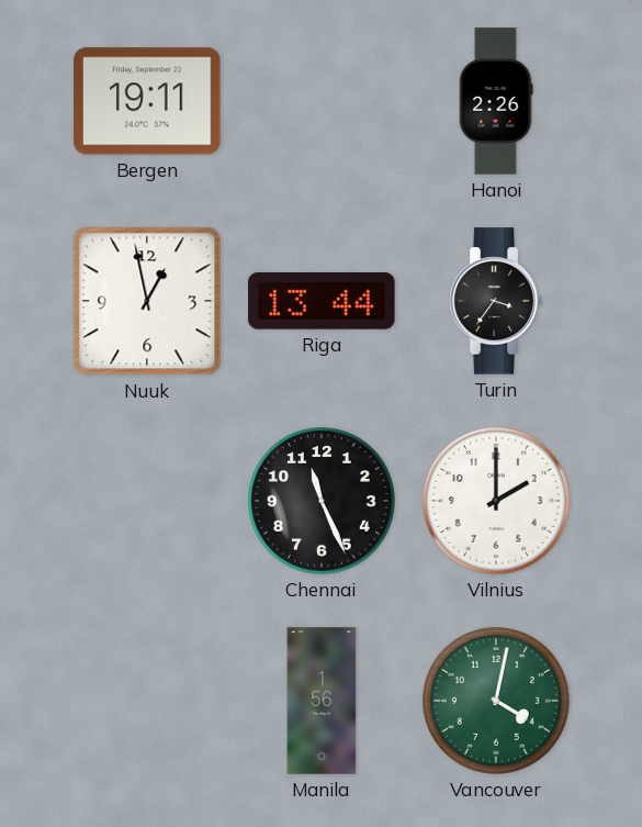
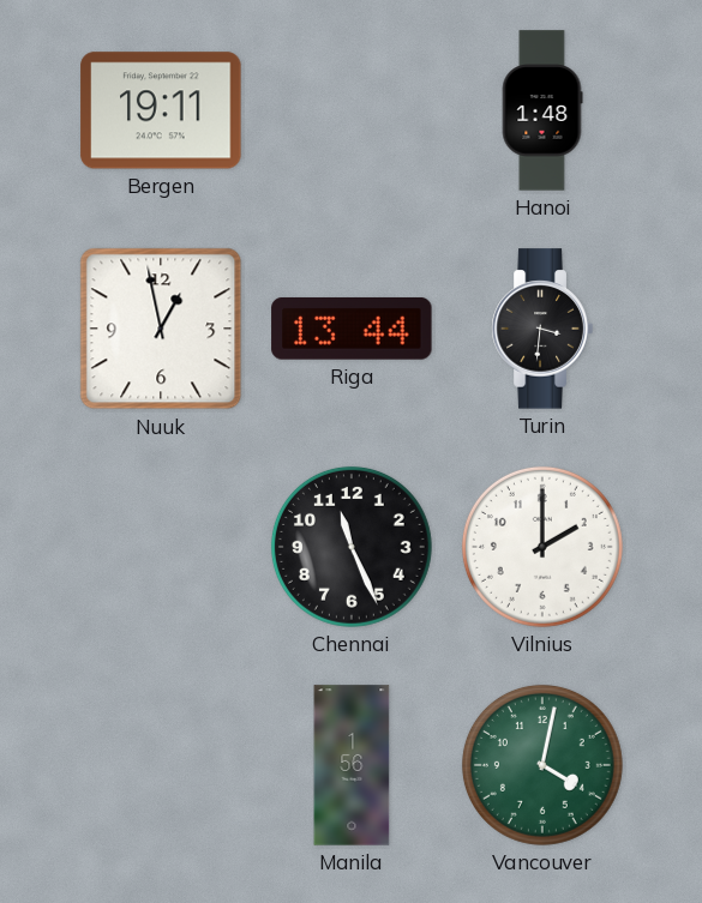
Hanoi: 2:26 -> 1:48
Turin: 3:36 -> 3:31
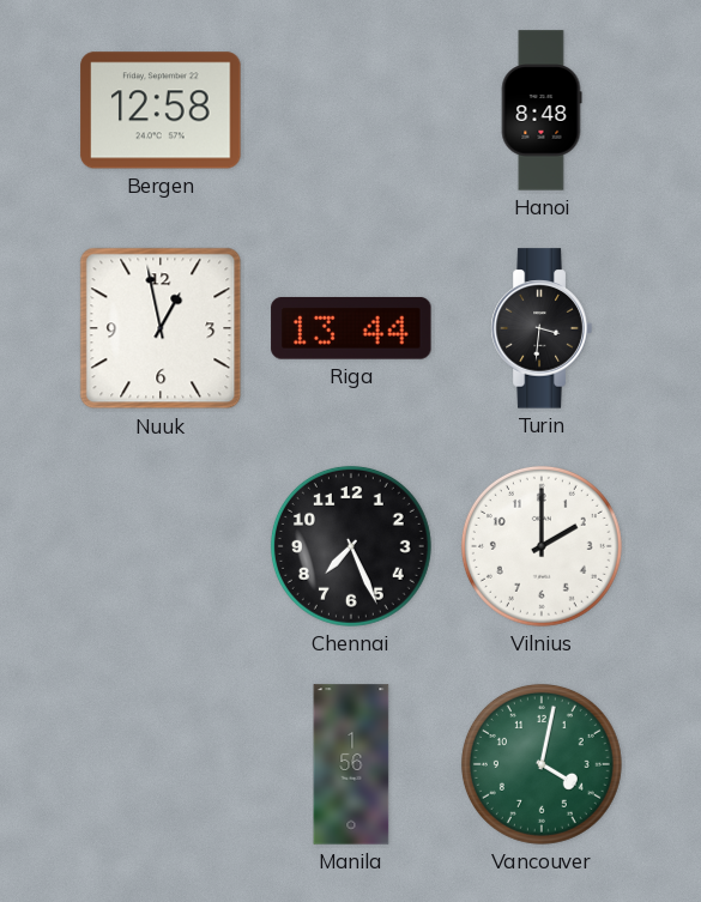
Bergen: 19:11 -> 12:58
Hanoi: 1:48 -> 8:48
Chennai: 11:26 -> 7:26
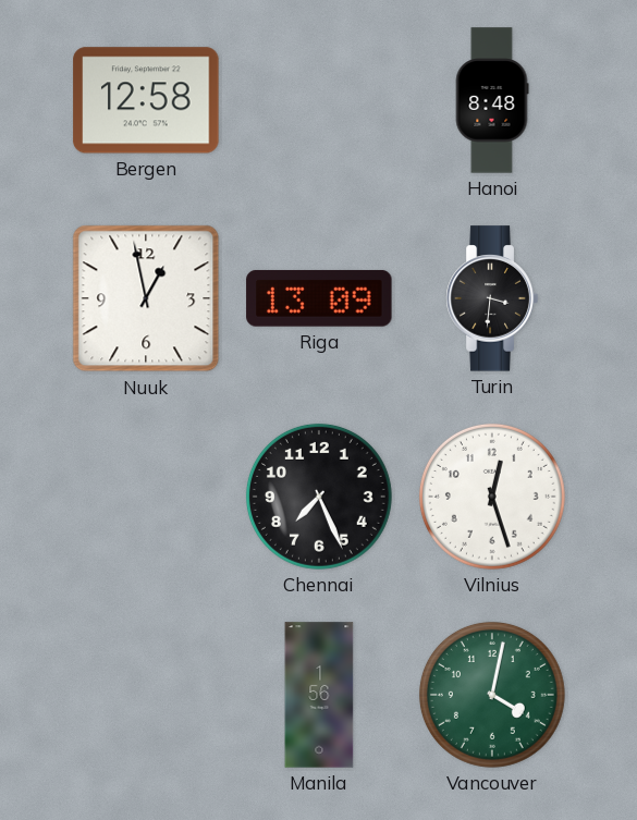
Riga: 13:44 -> 13:09
Vilnius: 2:00 -> 12:27
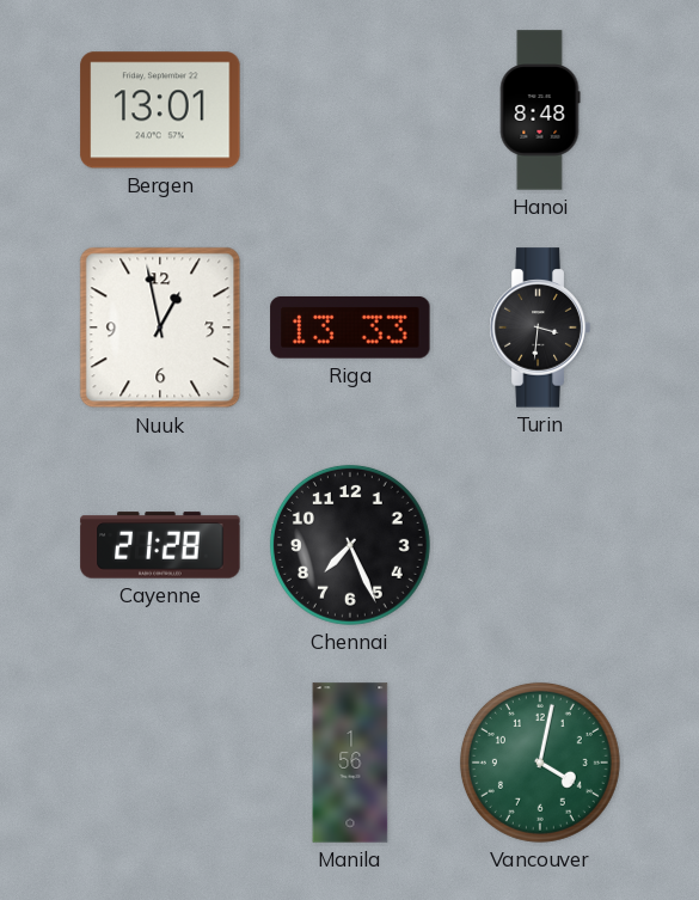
Bergen: 12:58 -> 13:01
Riga: 13:09 -> 13:33
Cayenne: none -> 21:28
Vilnius: 12:27 -> none
